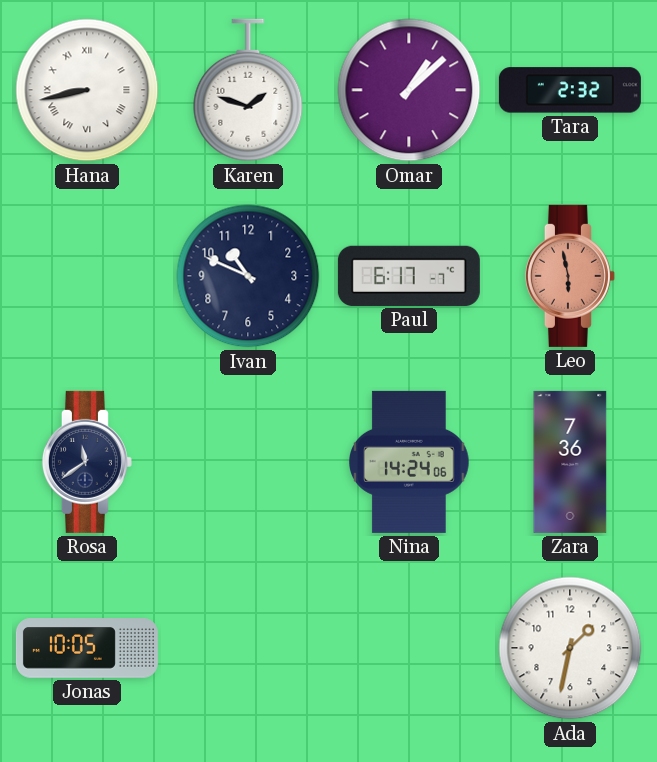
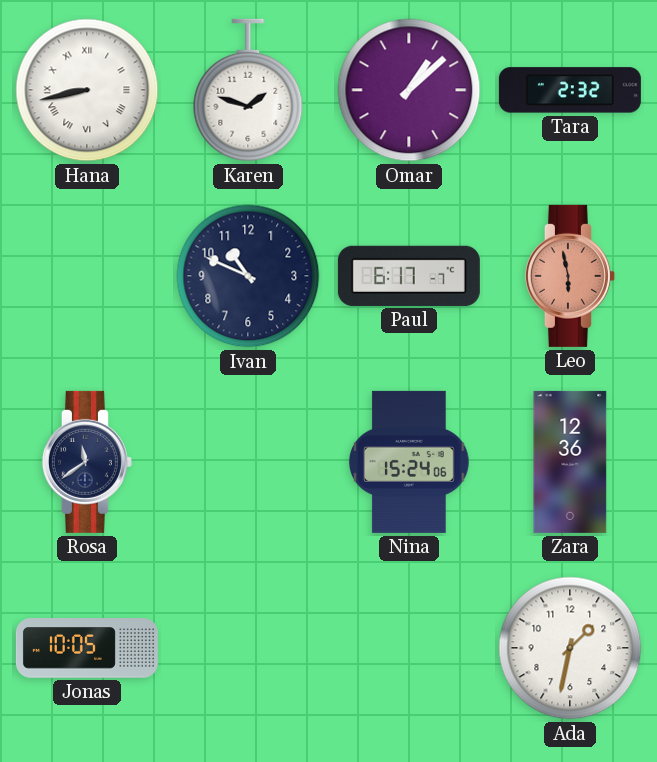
Nina: 14:24 -> 15:24
Zara: 7:36 -> 12:36
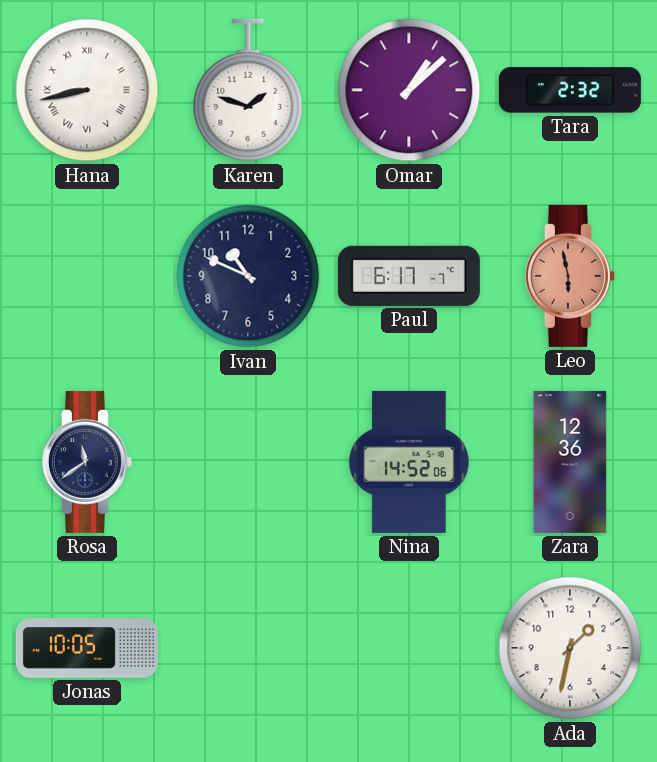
Nina: 15:24 -> 14:52
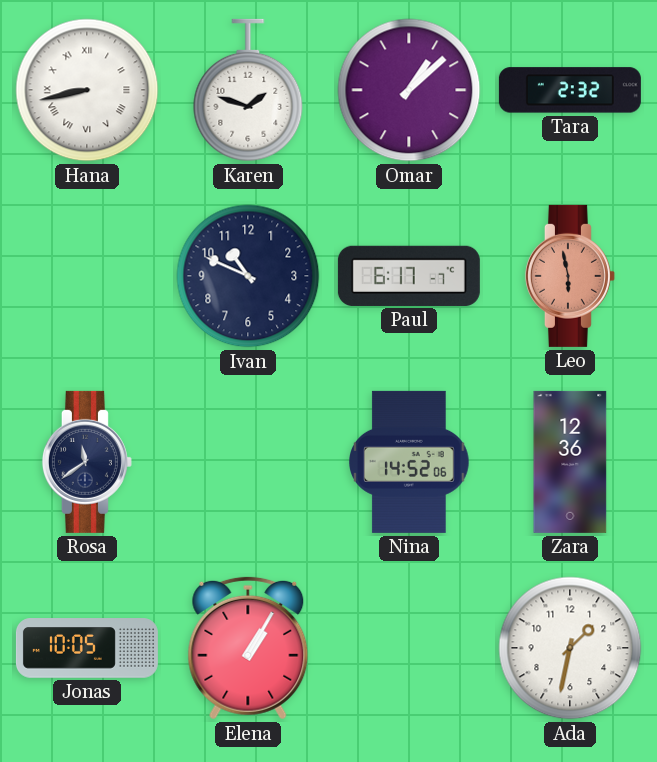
Elena: none -> 1:05
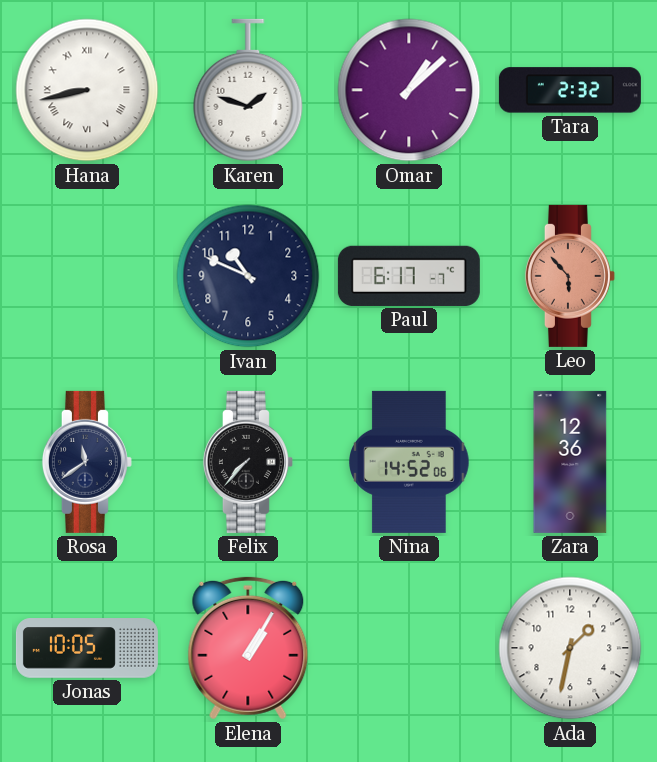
Leo: 5:58 -> 5:53
Felix: none -> 7:37
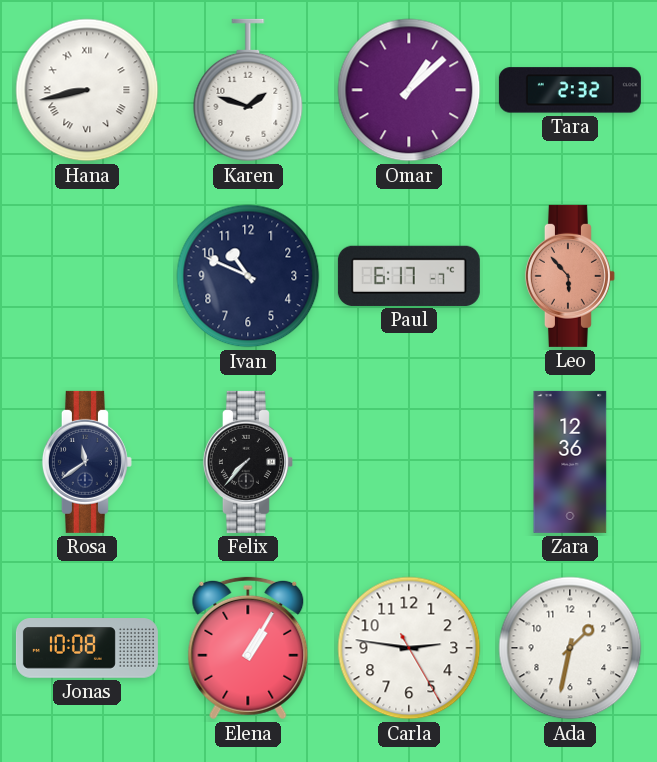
Nina: 14:52 -> none
Jonas: 10:05 -> 10:08
Carla: none -> 2:46
